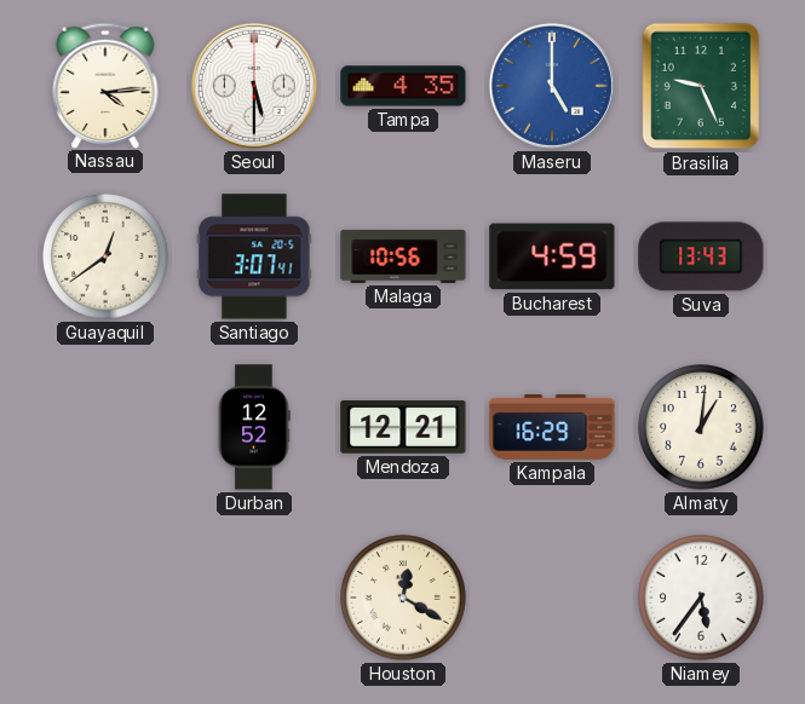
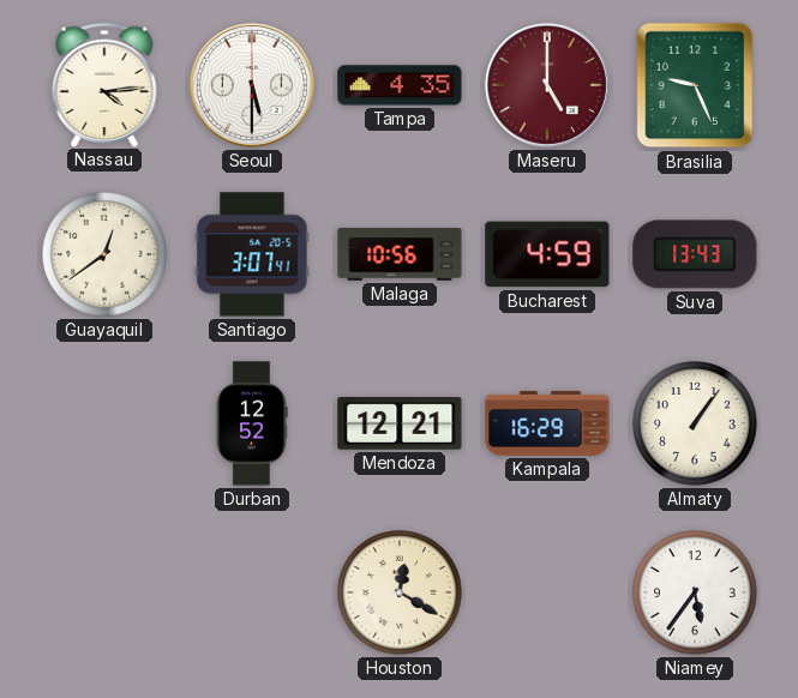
Maseru dial: blue -> burgundy
Almaty: 1:01 -> 1:06
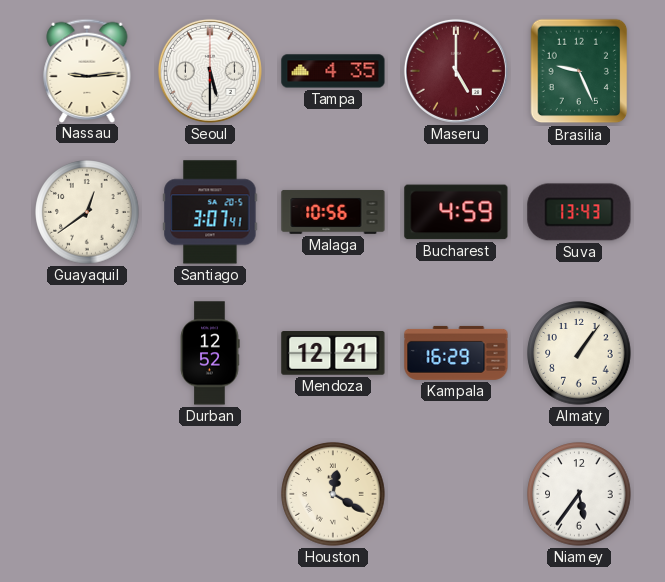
Nassau: 4:14 -> 9:14
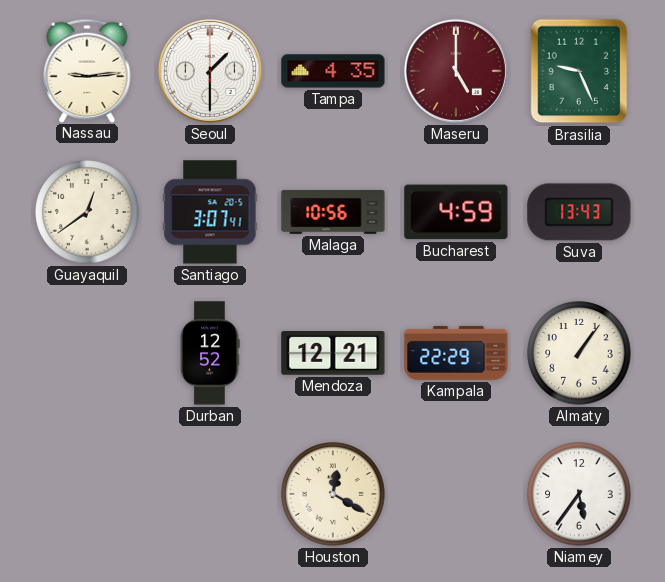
Seoul: 5:30 -> 1:30
Kampala: 16:29 -> 22:29
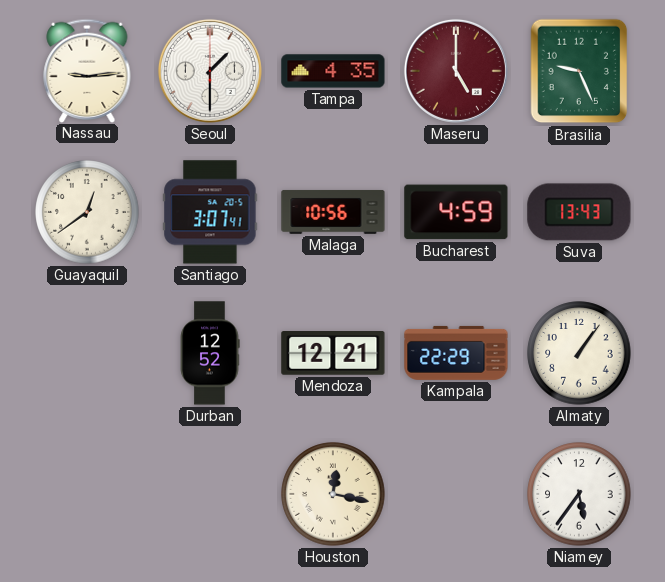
Houston: 12:20 -> 12:17
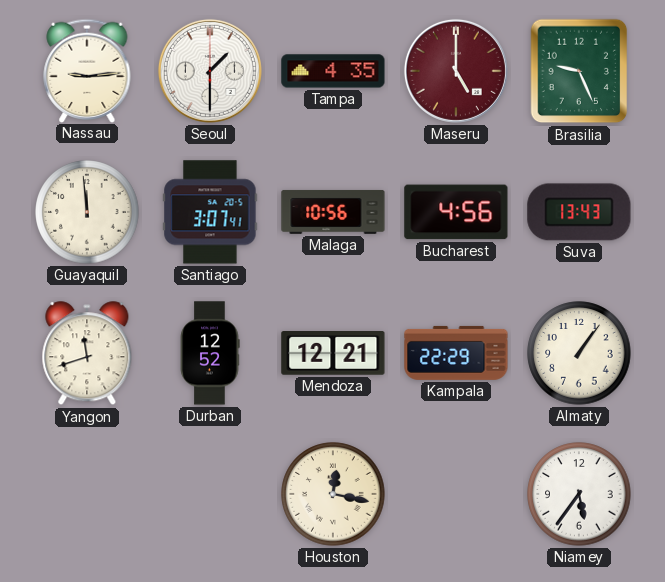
Guayaquil: 12:39 -> 11:59
Bucharest: 4:59 -> 4:56
Yangon: none -> 11:42
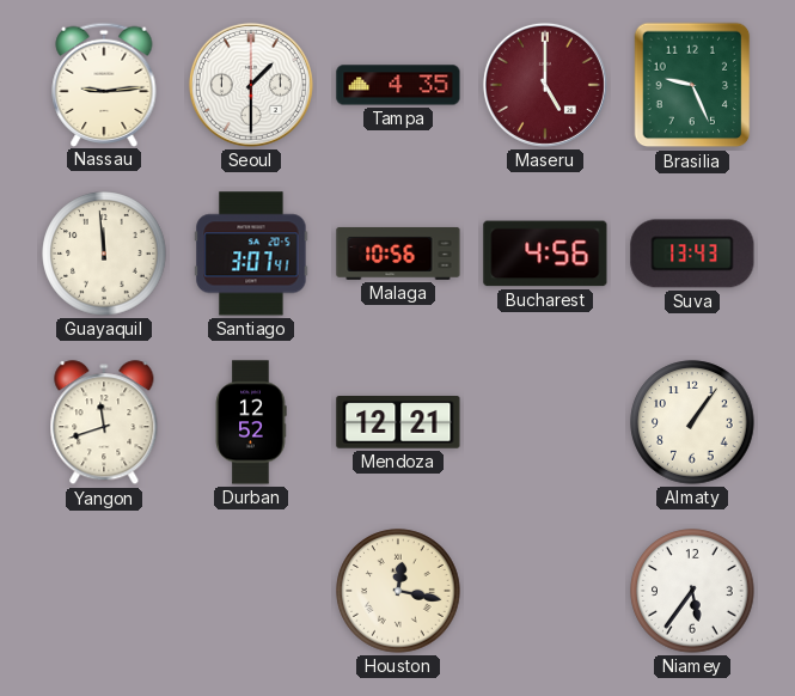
Kampala: 22:29 -> none
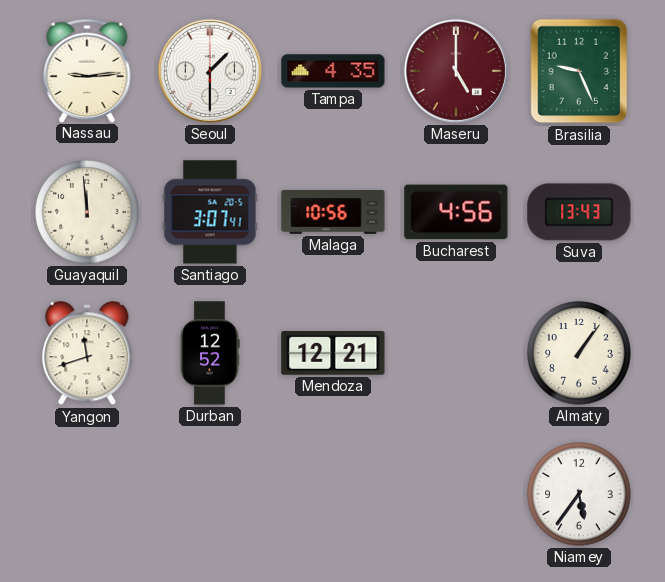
Houston: 12:17 -> none
